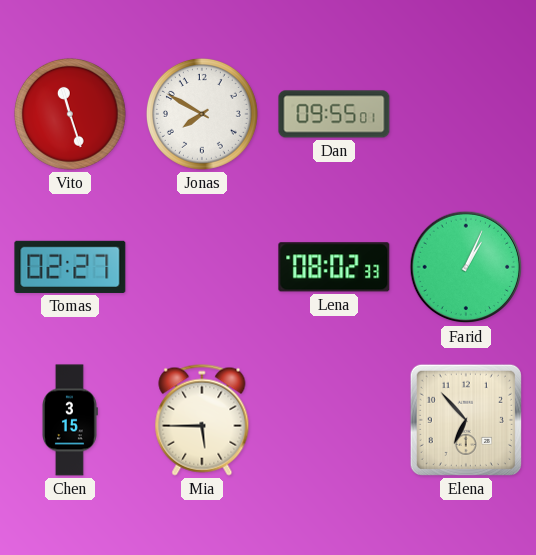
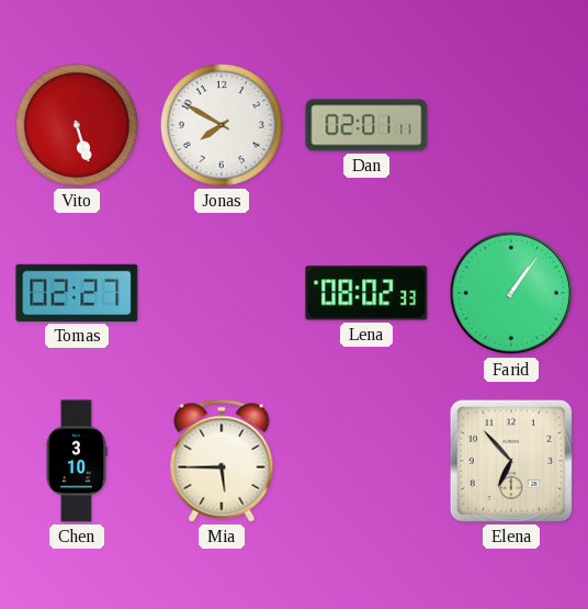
Vito: 11:27 -> 5:27
Dan: 09:55 -> 02:01
Farid: 1:04 -> 1:06
Chen: 3:15 -> 3:10
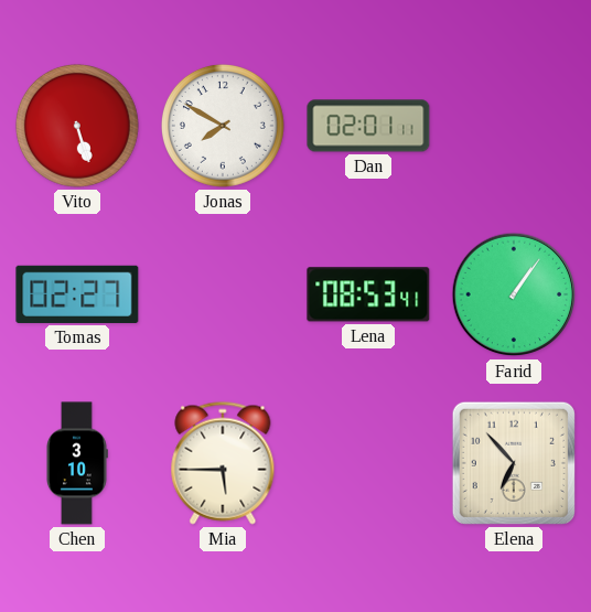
Lena: 08:02 -> 08:53
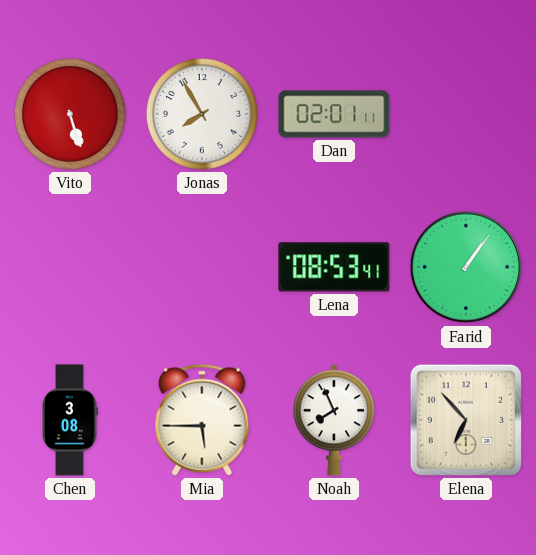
Jonas: 7:50 -> 7:55
Tomas: 02:27 -> none
Chen: 3:10 -> 3:08
Noah: none -> 7:56
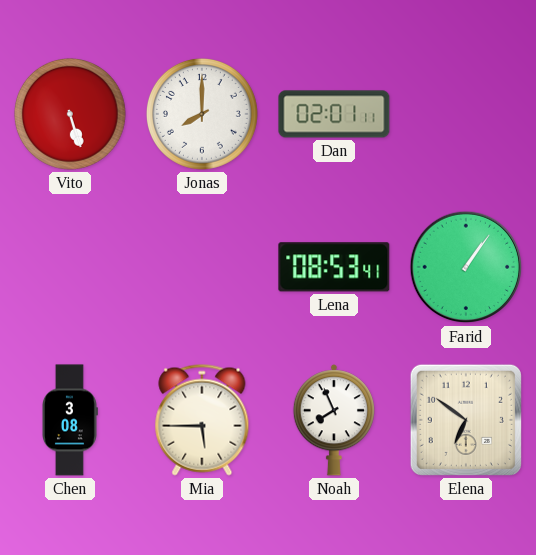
Jonas: 7:55 -> 8:00
Elena: 6:53 -> 6:51
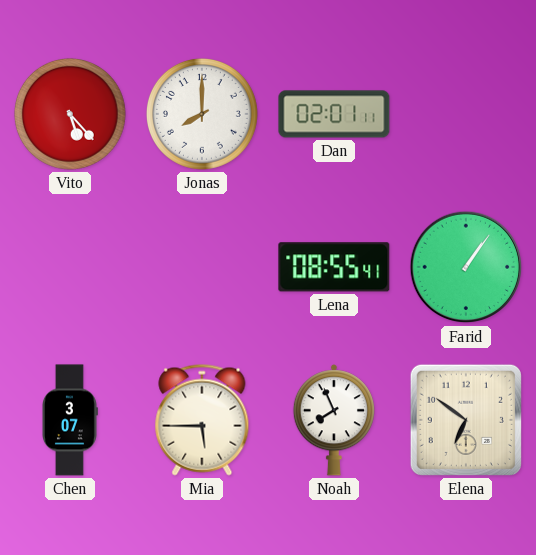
Vito: 5:27 -> 5:23
Lena: 08:53 -> 08:55
Chen: 3:08 -> 3:07
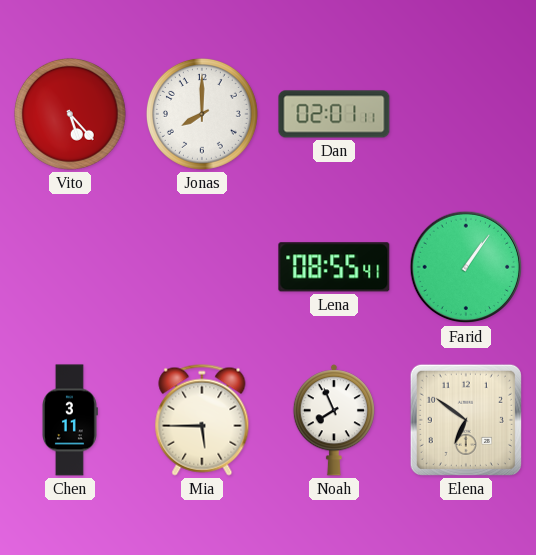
Chen: 3:07 -> 3:11
